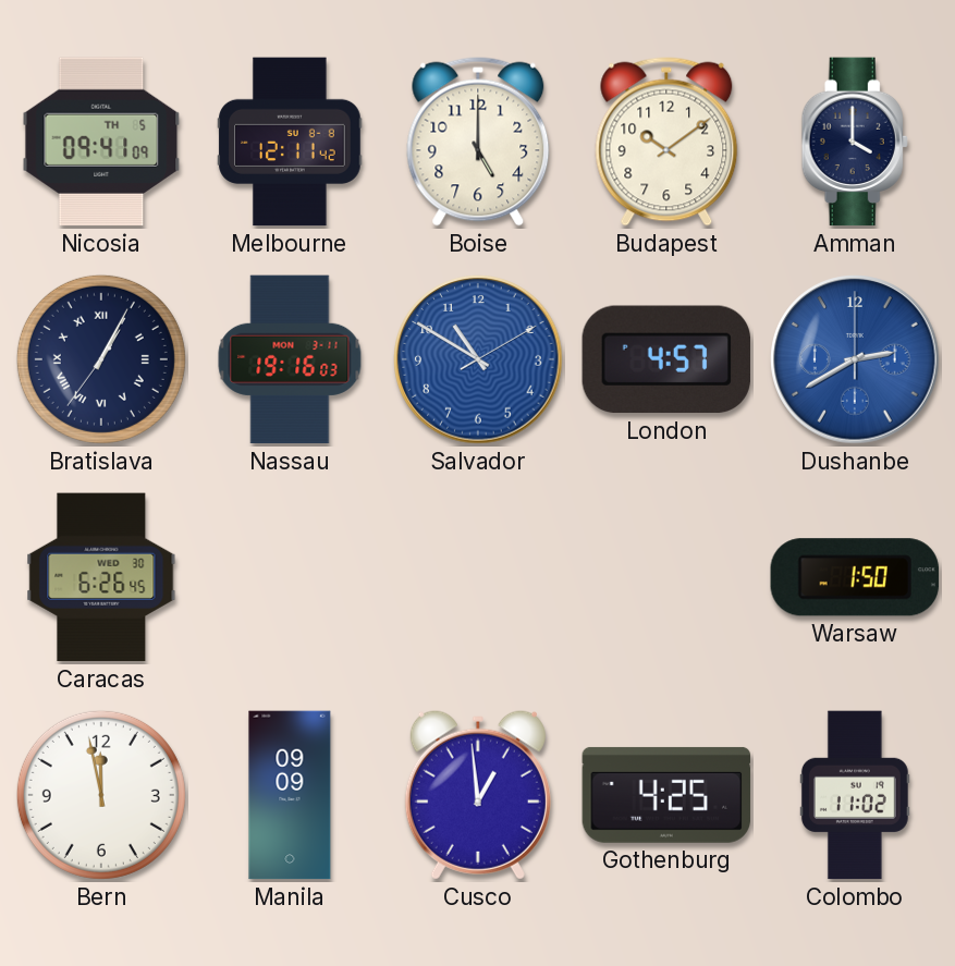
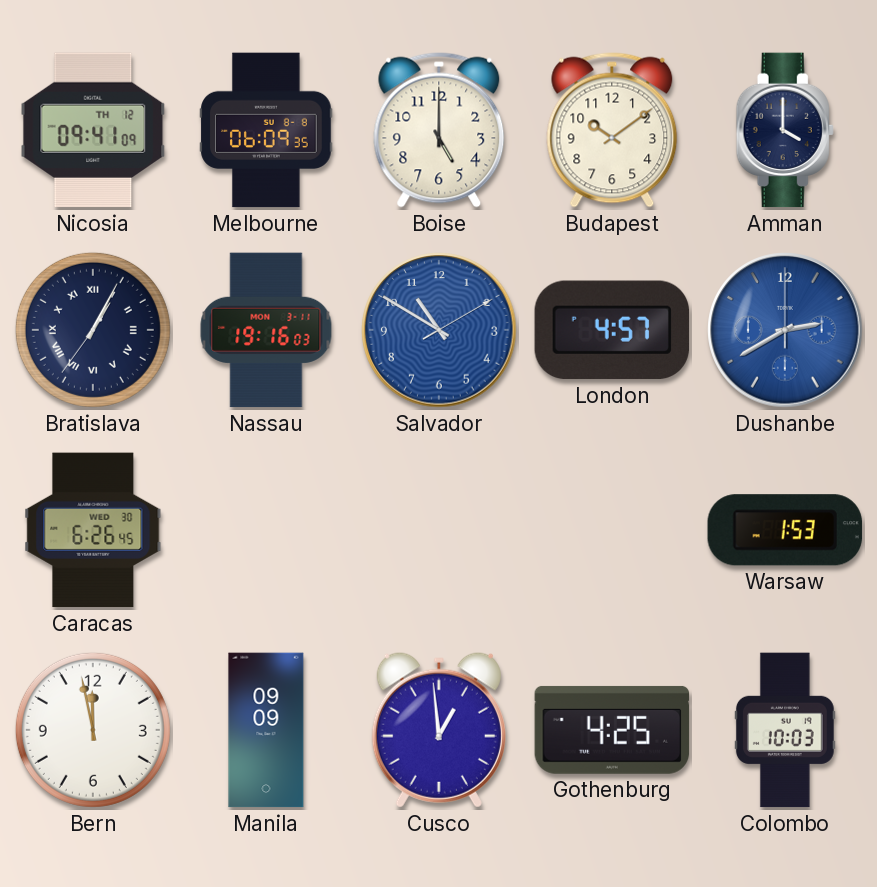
Nicosia date: TH 5 -> TH 12
Melbourne: 12:11 -> 06:09
Warsaw: 1:50 -> 1:53
Colombo: 11:02 -> 10:03
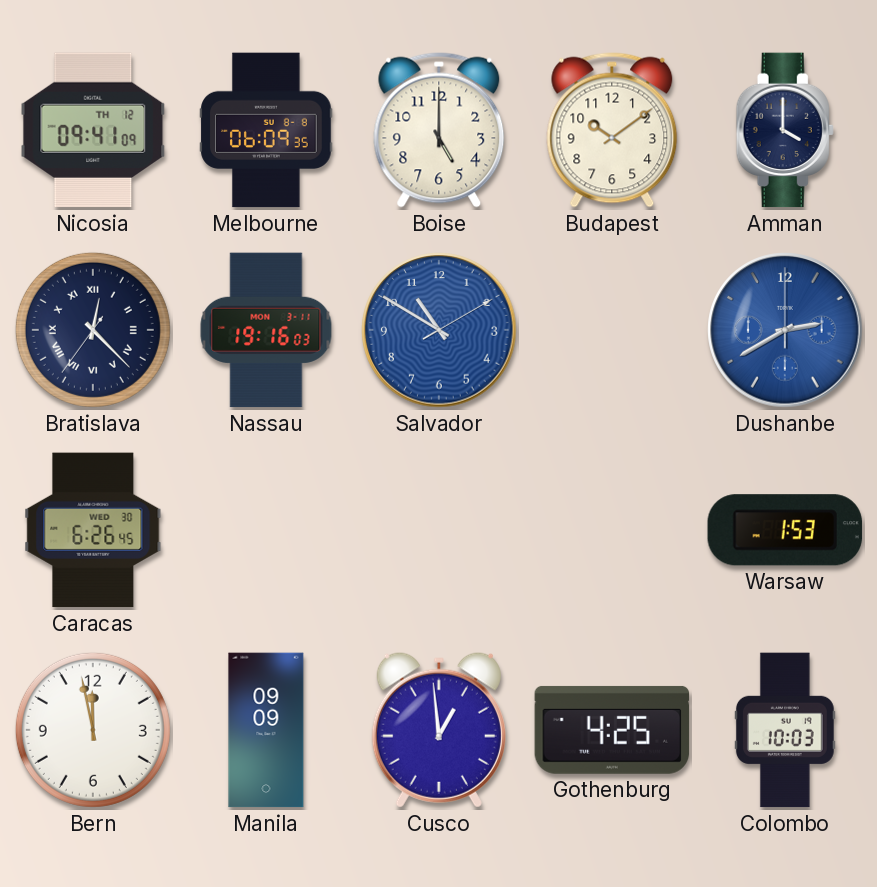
Bratislava: 1:04 -> 12:22
London: 4:57 -> none
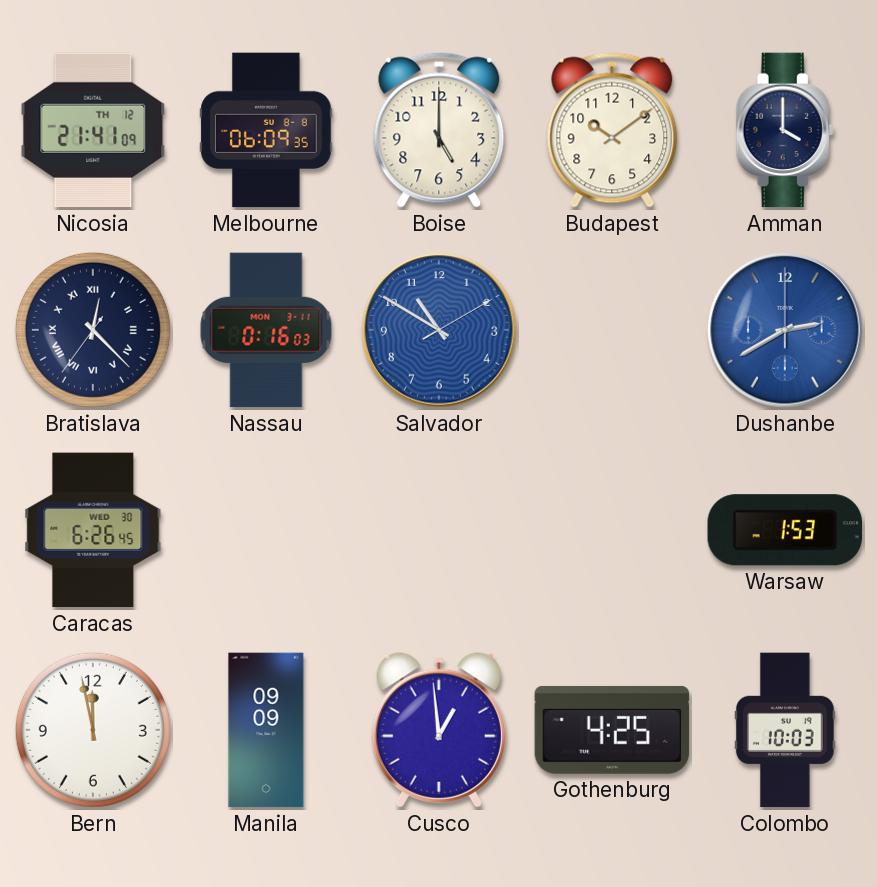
Nicosia: 09:41 -> 21:41
Nassau: 19:16 -> 0:16
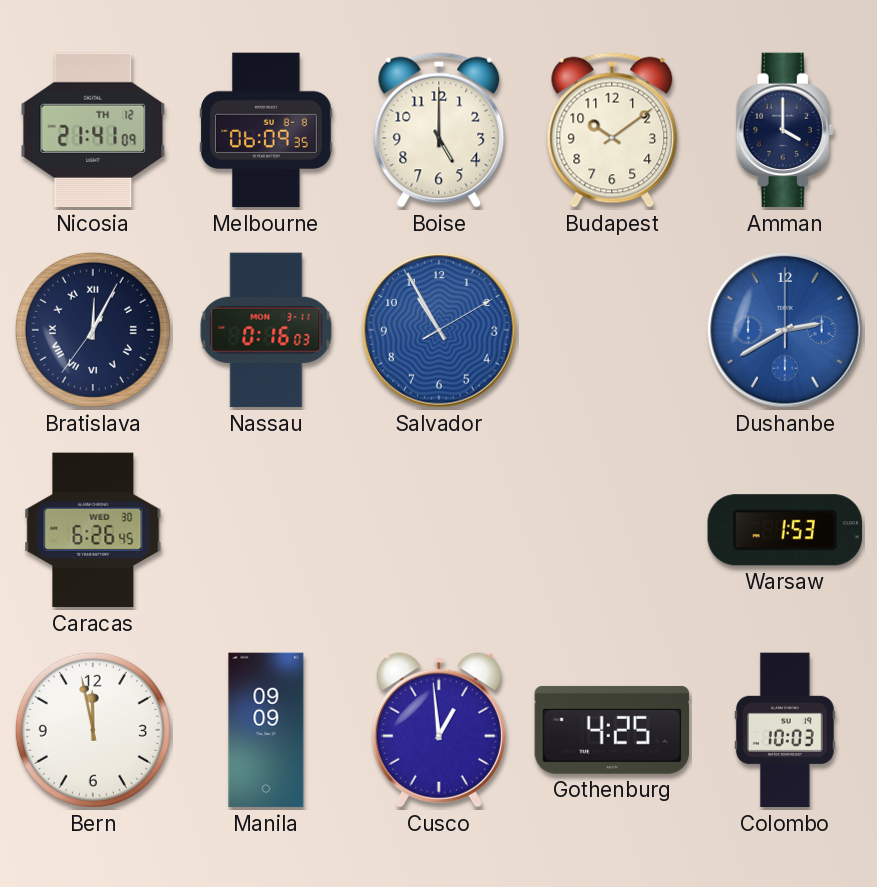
Bratislava: 12:22 -> 12:04
Salvador: 10:50 -> 10:55
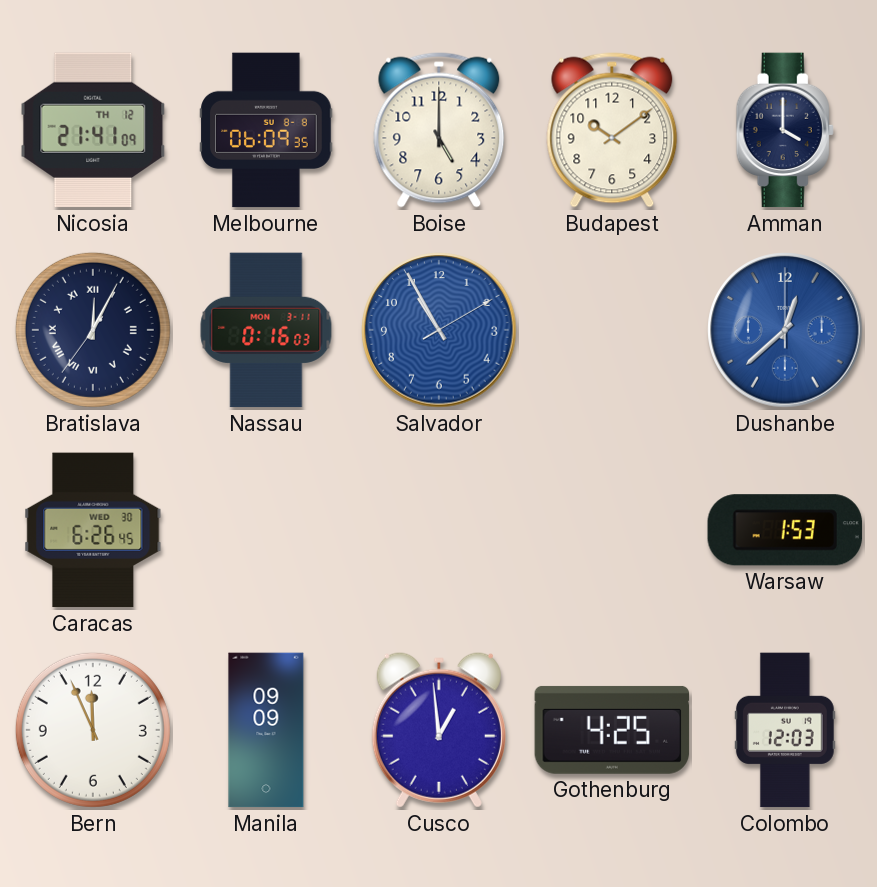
Dushanbe: 2:40 -> 12:38
Bern: 11:58 -> 11:56
Colombo: 10:03 -> 12:03
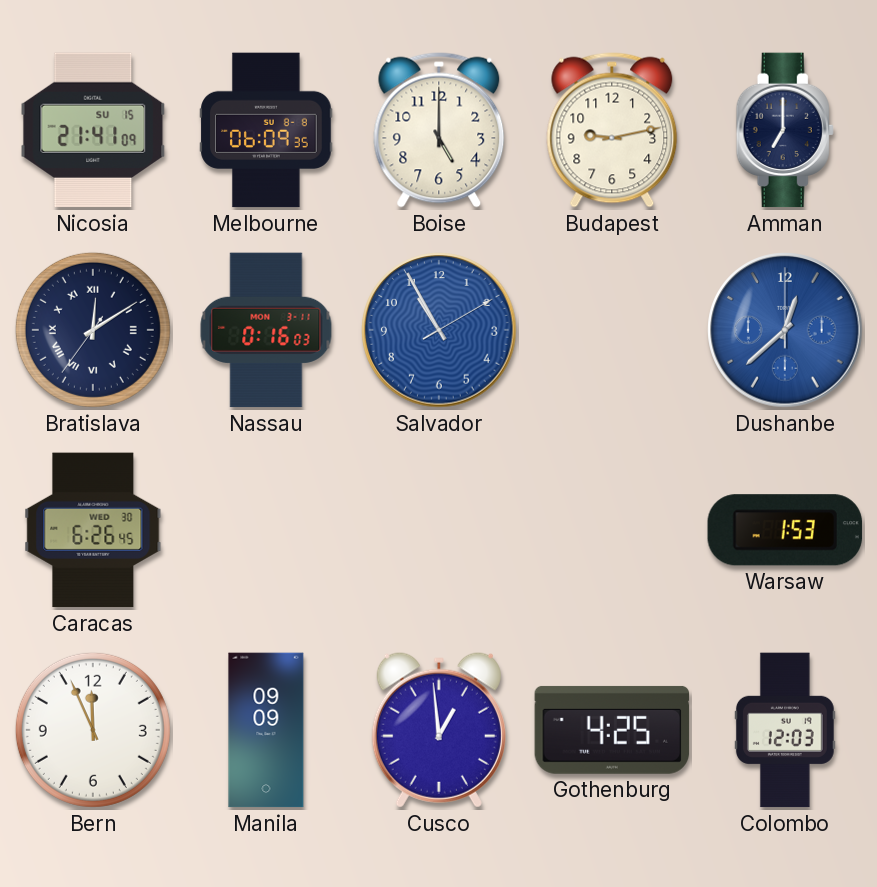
Nicosia date: TH 12 -> SU 15
Budapest: 10:09 -> 9:13
Amman: 4:00 -> 7:00
Bratislava: 12:04 -> 12:09
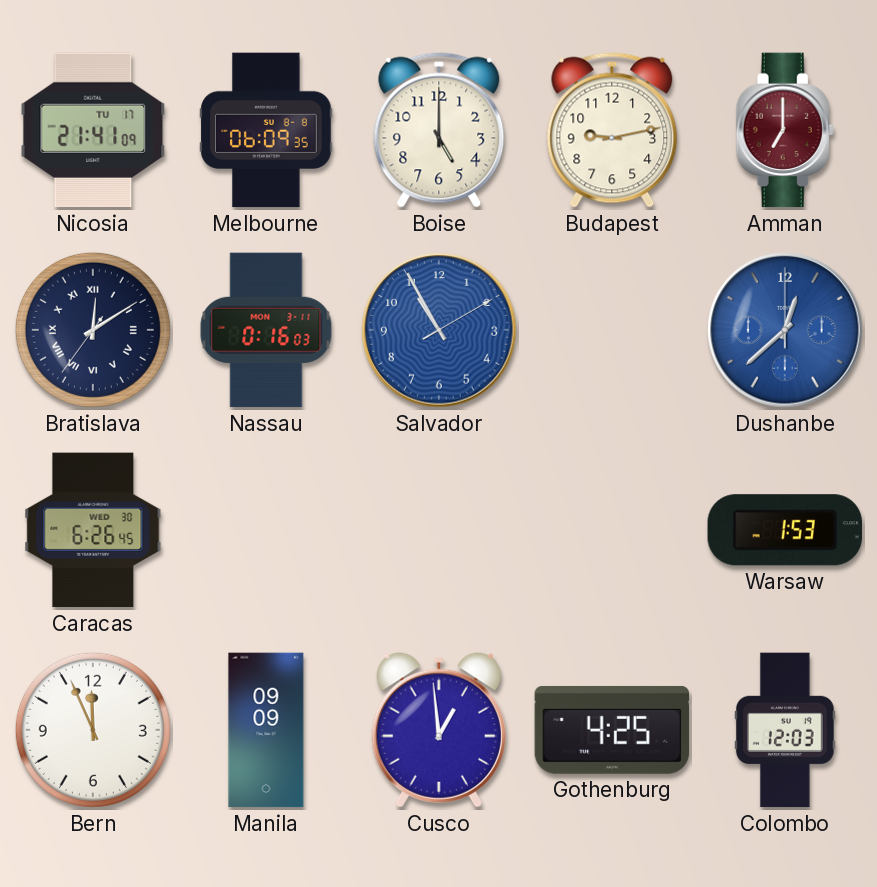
Nicosia date: SU 15 -> TU 17
Amman dial: navy -> burgundy
